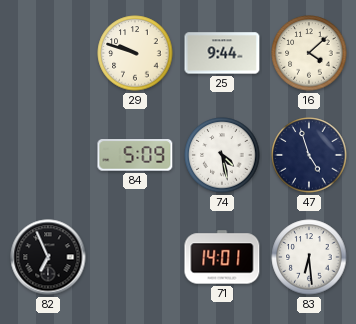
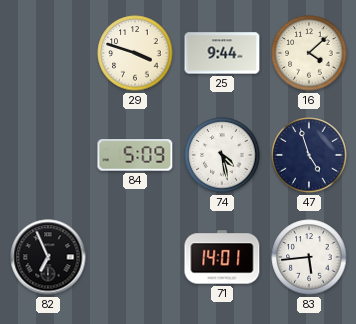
29: 9:48 -> 3:48
83: 6:29 -> 5:44
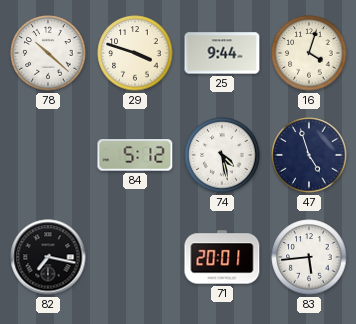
78: none -> 10:22
16: 4:08 -> 4:03
84: 5:09 -> 5:12
82: 6:56 -> 7:17
71: 14:01 -> 20:01
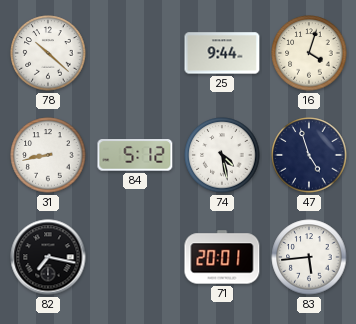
29: 3:48 -> none
31: none -> 8:43
